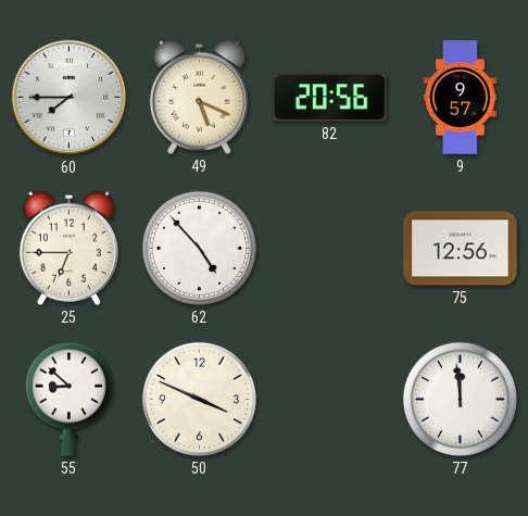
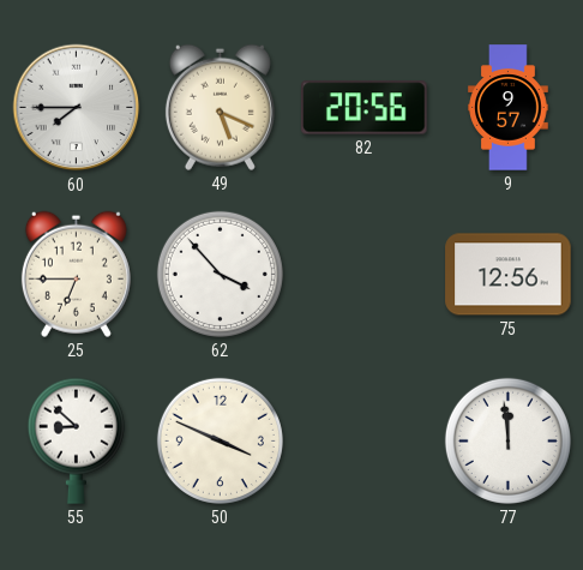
62: 4:53 -> 3:53
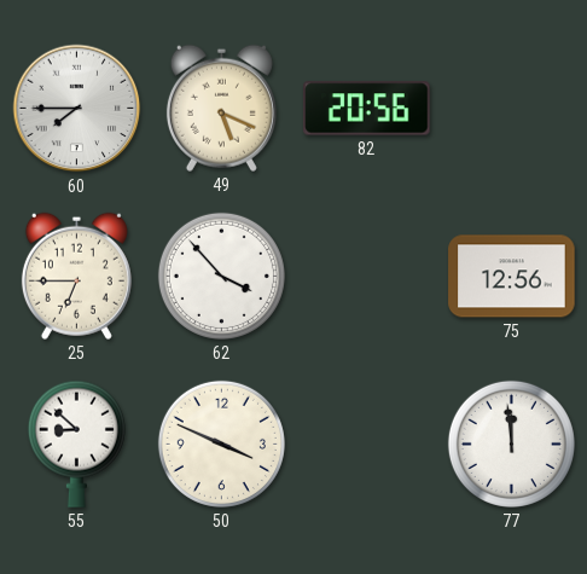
9: 9:57 -> none
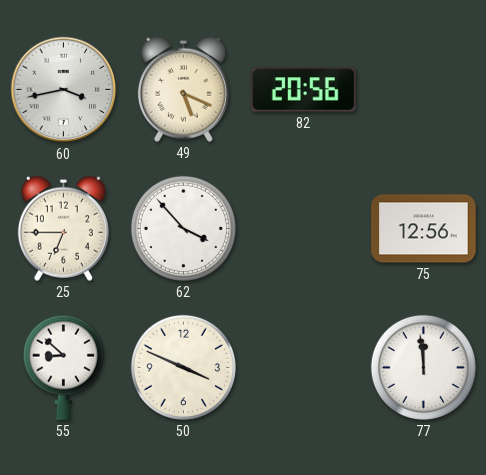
60: 7:45 -> 3:43
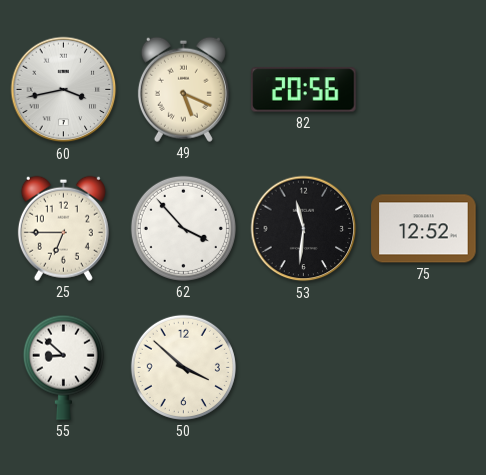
53: none -> 11:31
75: 12:56 -> 12:52
50: 3:49 -> 3:52
77: 11:59 -> none
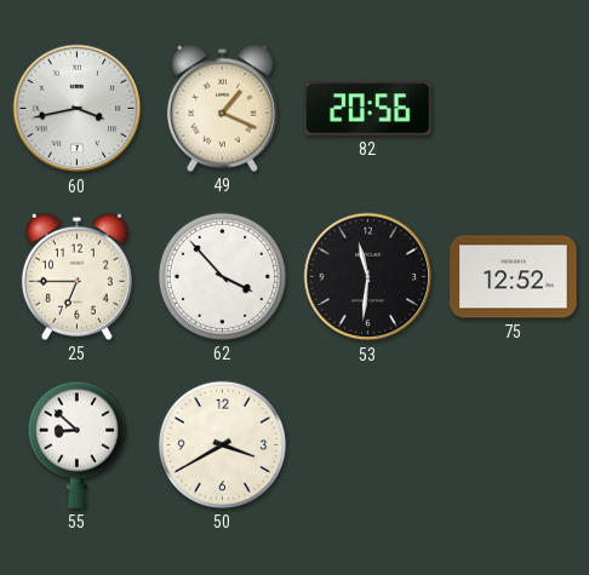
49: 5:19 -> 1:19
50: 3:52 -> 3:40
